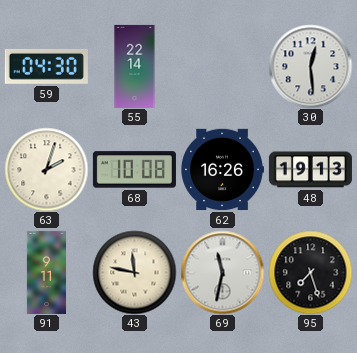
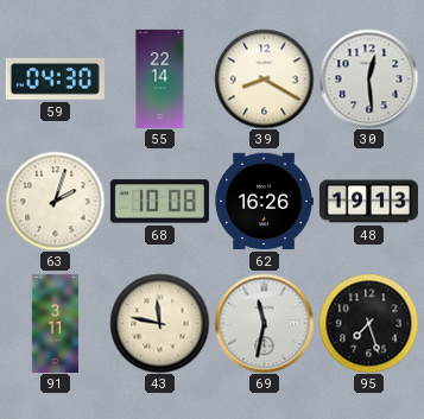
39: none -> 8:20
91: 9:11 -> 3:11
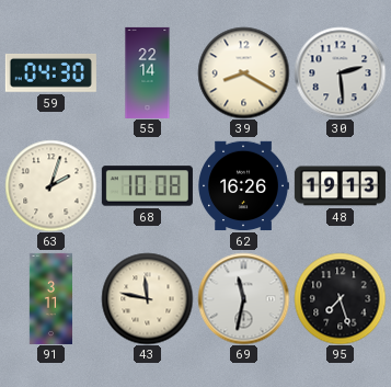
30: 12:29 -> 2:29
